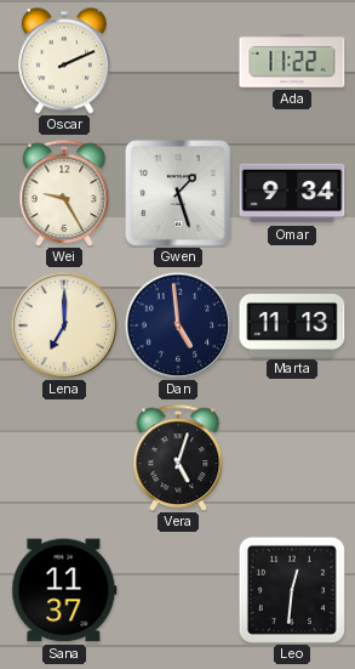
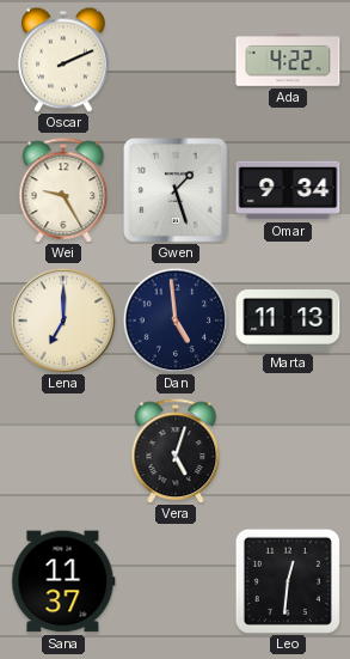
Ada: 11:22 -> 4:22
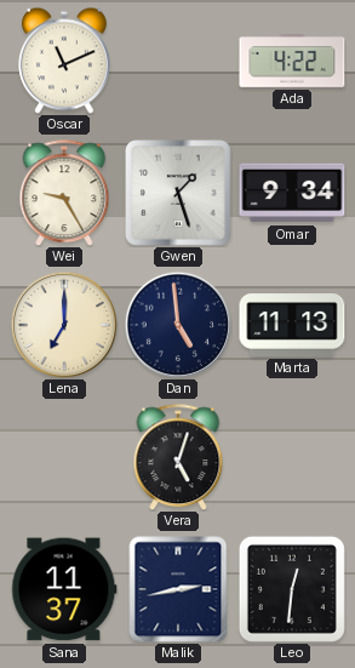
Oscar: 2:11 -> 11:11
Malik: none -> 2:43
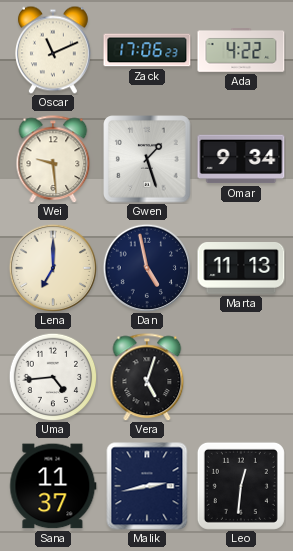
Zack: none -> 17:06
Wei: 9:25 -> 9:29
Dan: 4:59 -> 4:58
Uma: none -> 4:44
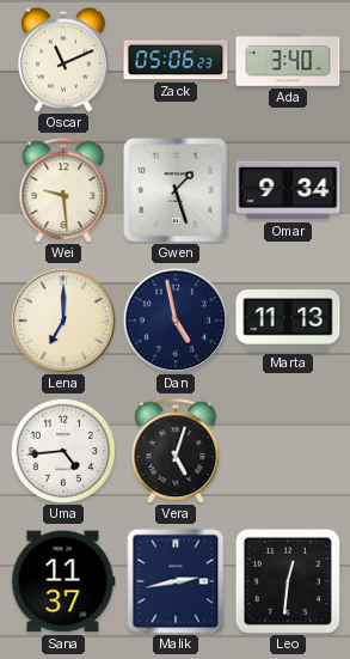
Zack: 17:06 -> 05:06
Ada: 4:22 -> 3:40
